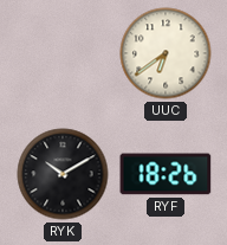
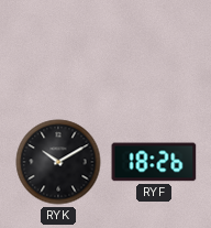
UUC: 6:39 -> none
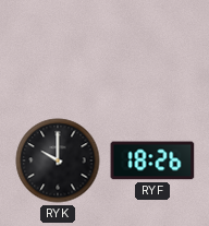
RYK: 10:10 -> 10:00
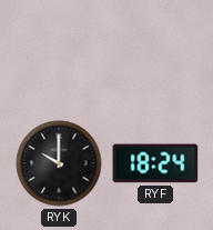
RYF: 18:26 -> 18:24
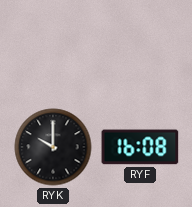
RYF: 18:24 -> 16:08
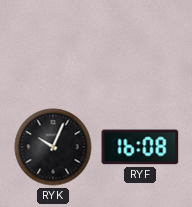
RYK: 10:00 -> 10:04
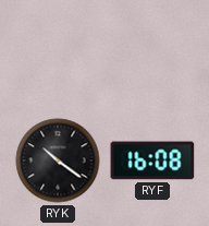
RYK: 10:04 -> 10:21
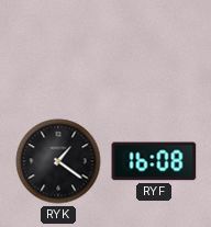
RYK: 10:21 -> 1:21
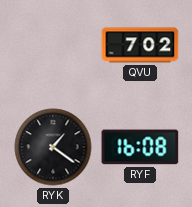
QVU: none -> 7:02
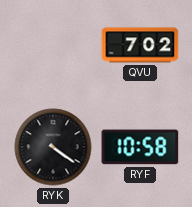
RYK: 1:21 -> 4:21
RYF: 16:08 -> 10:58
